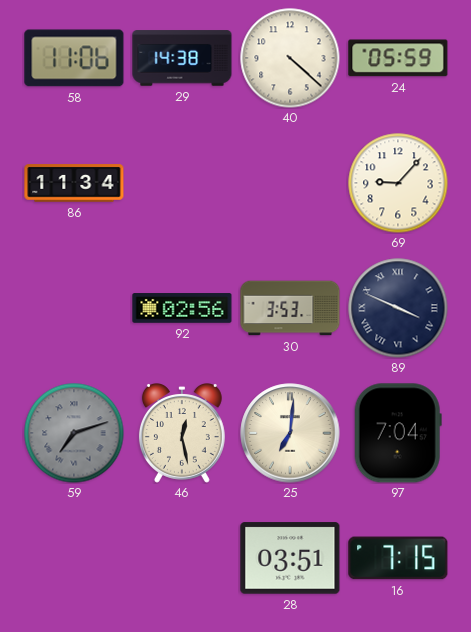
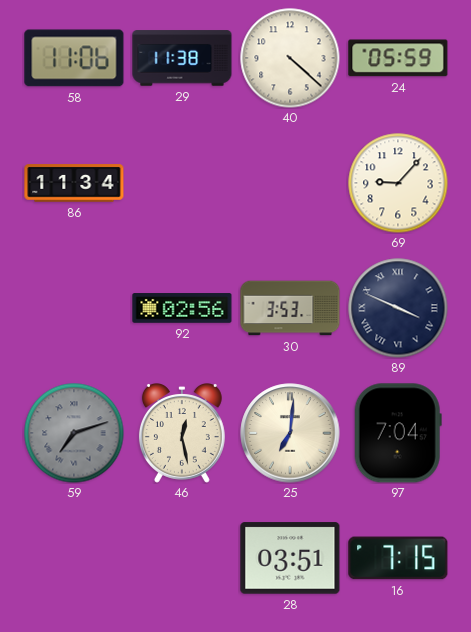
29: 14:38 -> 11:38
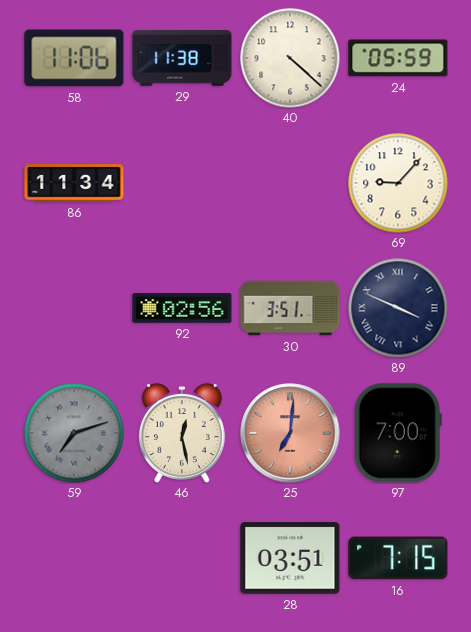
30: 3:53 -> 3:51
25 dial: cream -> salmon
97: 7:04 -> 7:00
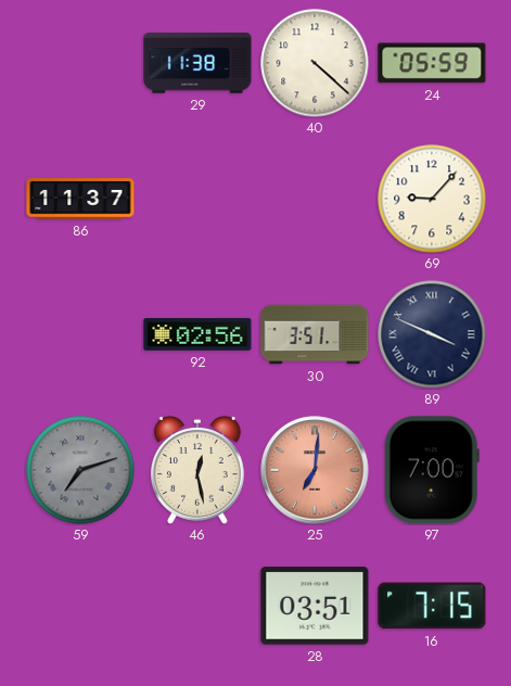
58: 11:06 -> none
86: 11:34 -> 11:37
